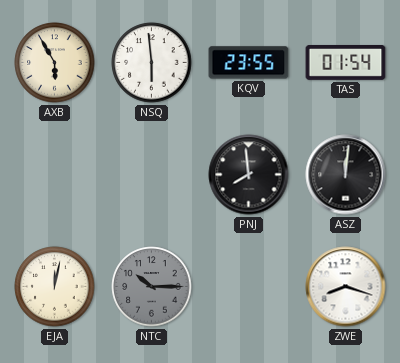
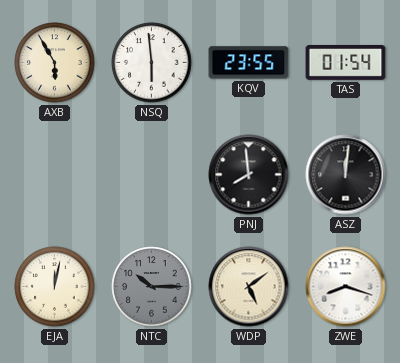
WDP: none -> 5:09
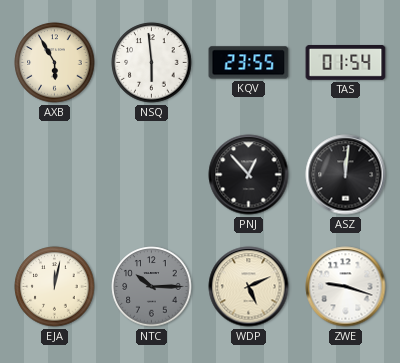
PNJ: 7:59 -> 12:53
WDP: 5:09 -> 5:11
ZWE: 8:18 -> 9:18
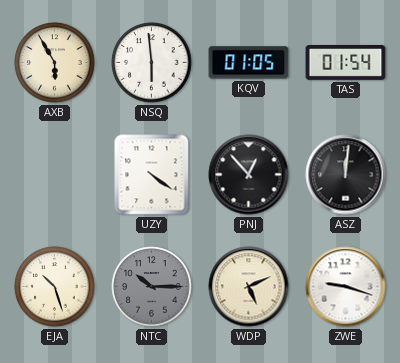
KQV: 23:55 -> 01:05
UZY: none -> 4:21
EJA: 12:02 -> 10:27
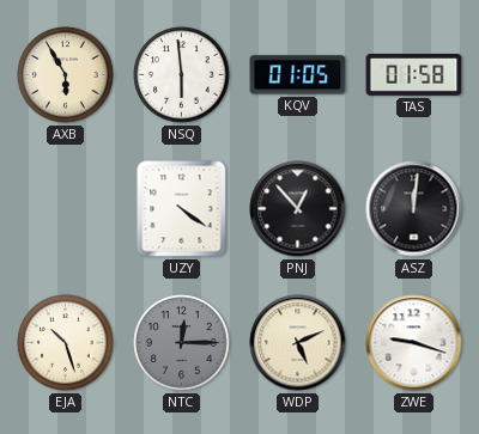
TAS: 01:54 -> 01:58
NTC: 10:15 -> 12:15
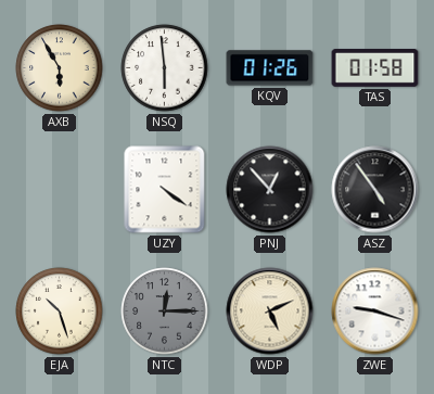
KQV: 01:05 -> 01:26
ASZ: 12:01 -> 4:54
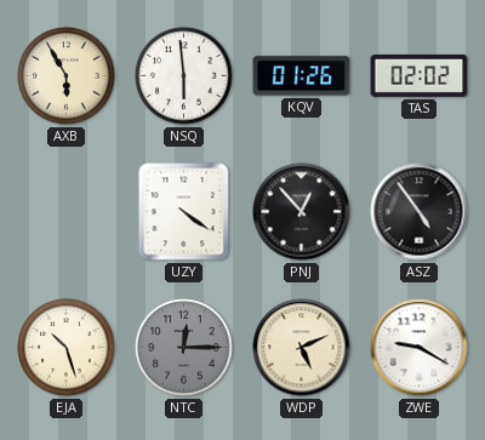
TAS: 01:58 -> 02:02
ZWE: 9:18 -> 9:20
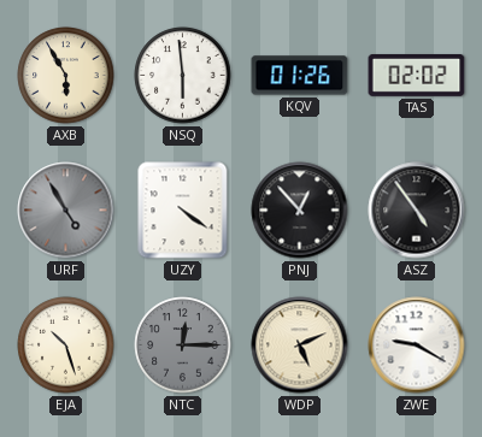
URF: none -> 4:55
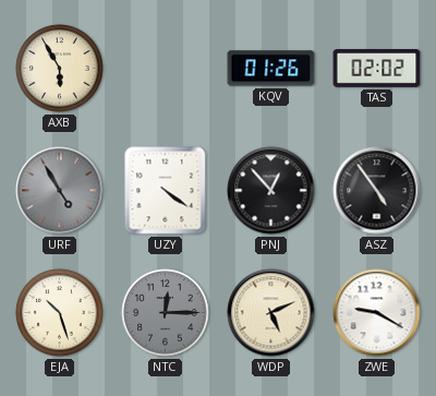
NSQ: 5:59 -> none
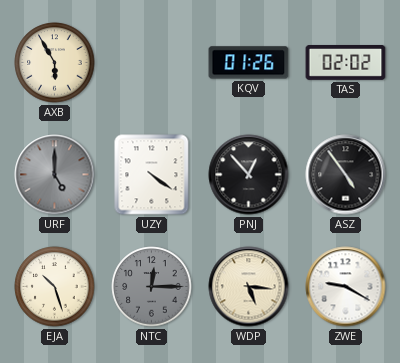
URF: 4:55 -> 5:00
WDP: 5:11 -> 5:16
